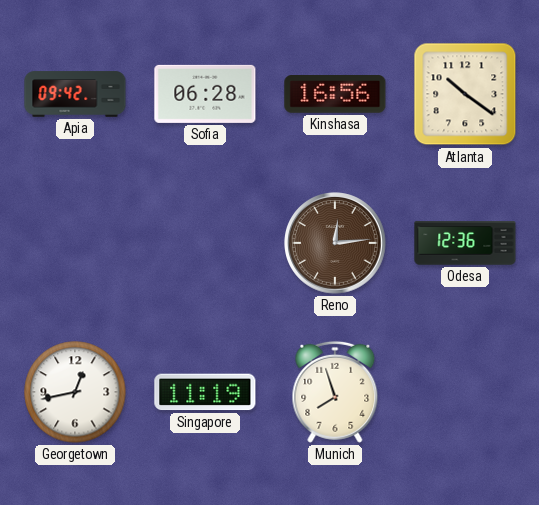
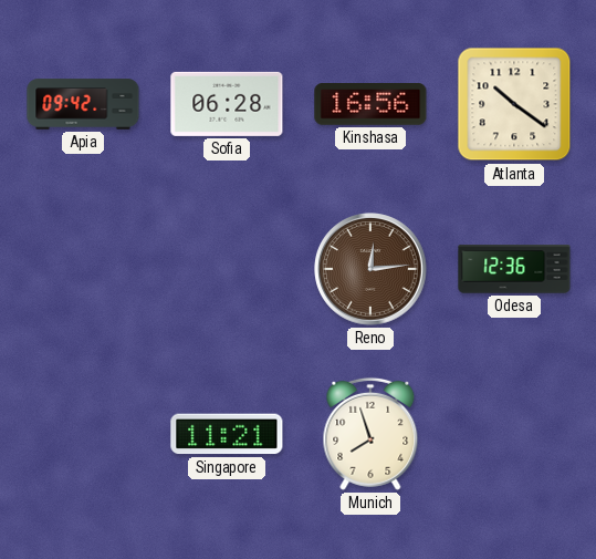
Georgetown: 12:43 -> none
Singapore: 11:19 -> 11:21
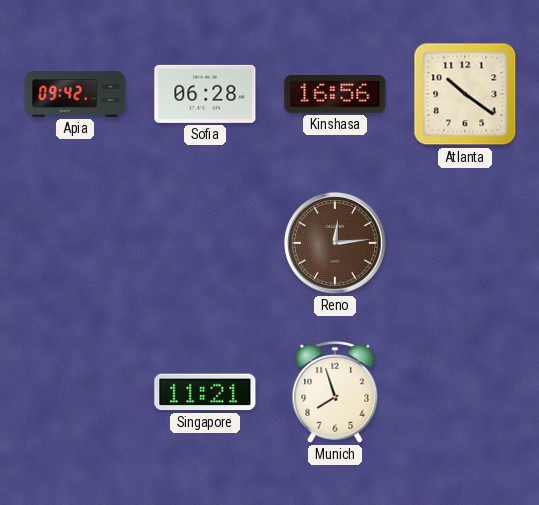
Odesa: 12:36 -> none
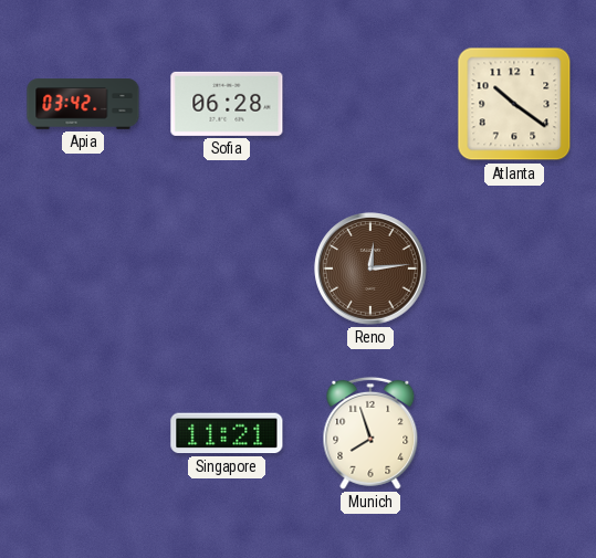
Apia: 09:42 -> 03:42
Kinshasa: 16:56 -> none
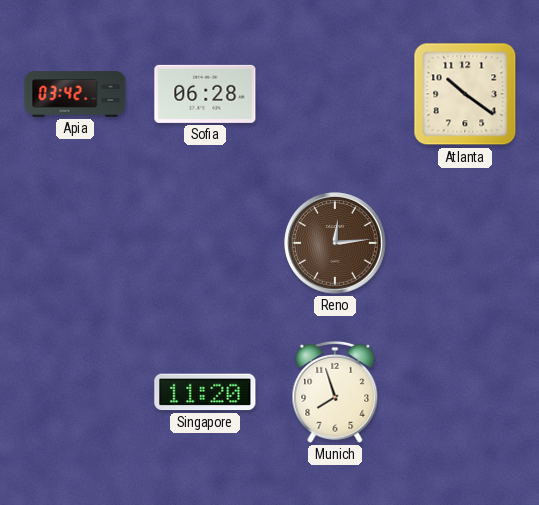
Singapore: 11:21 -> 11:20
